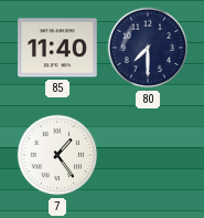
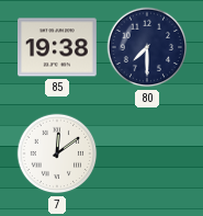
85: 11:40 -> 19:38
7: 1:24 -> 12:09
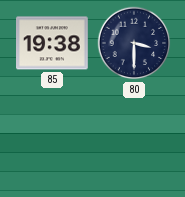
80: 7:30 -> 3:30
7: 12:09 -> none
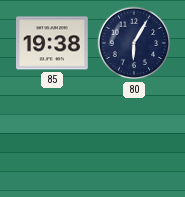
80: 3:30 -> 6:05
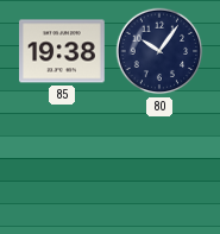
80: 6:05 -> 10:06
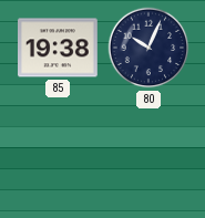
80: 10:06 -> 10:04
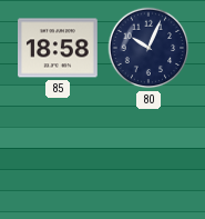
85: 19:38 -> 18:58
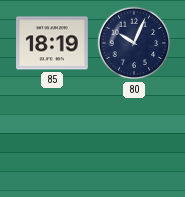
85: 18:58 -> 18:19
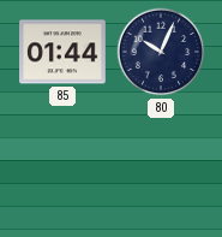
85: 18:19 -> 01:44
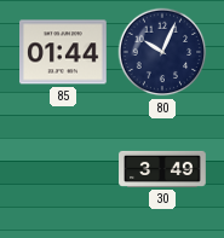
30: none -> 3:49
